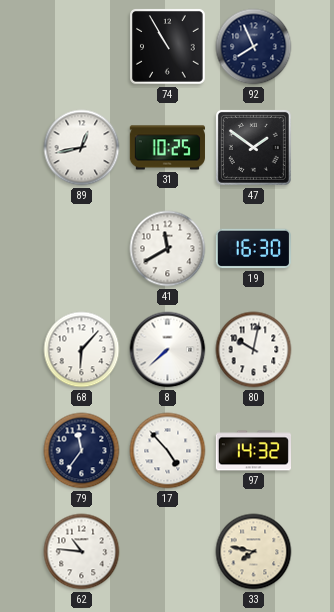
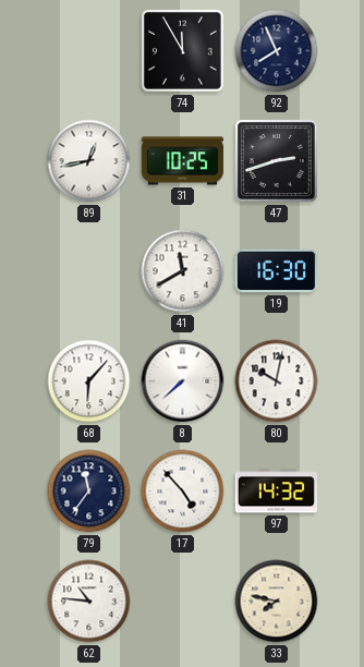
74: 10:55 -> 11:55
47: 1:51 -> 2:42
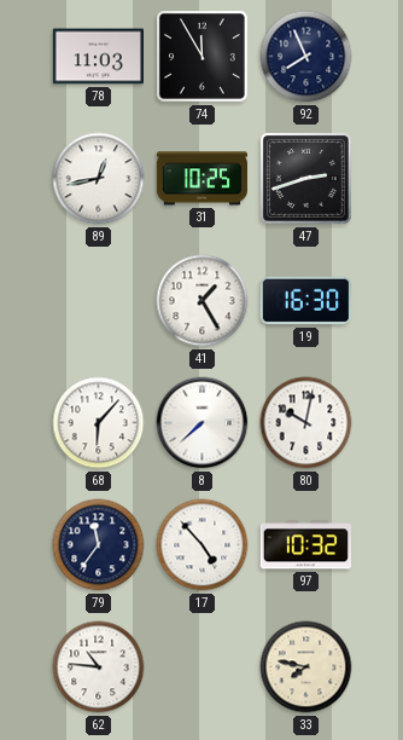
78: none -> 11:03
41: 11:40 -> 1:25
97: 14:32 -> 10:32
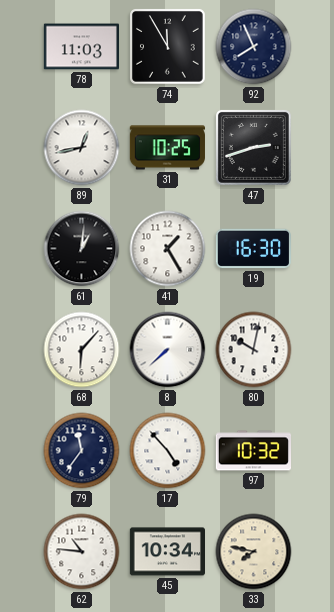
61: none -> 1:01
45: none -> 10:34
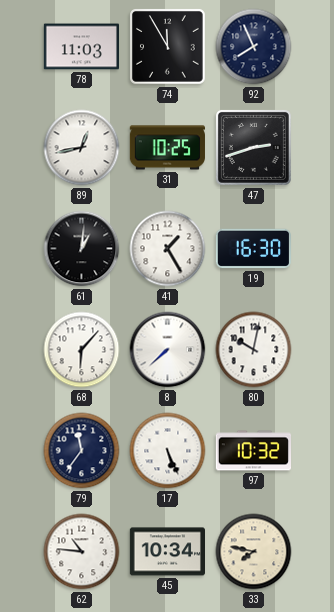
17: 4:53 -> 5:26
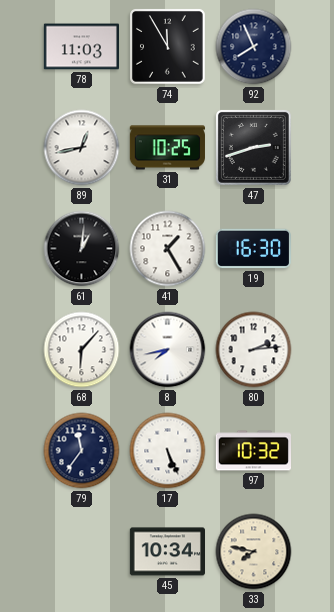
8: 7:38 -> 7:43
80: 10:02 -> 2:14
62: 10:46 -> none
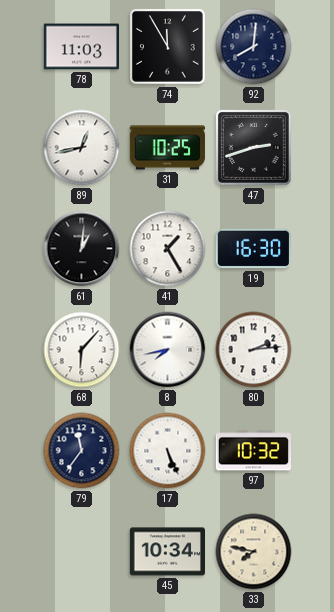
92: 7:56 -> 8:01
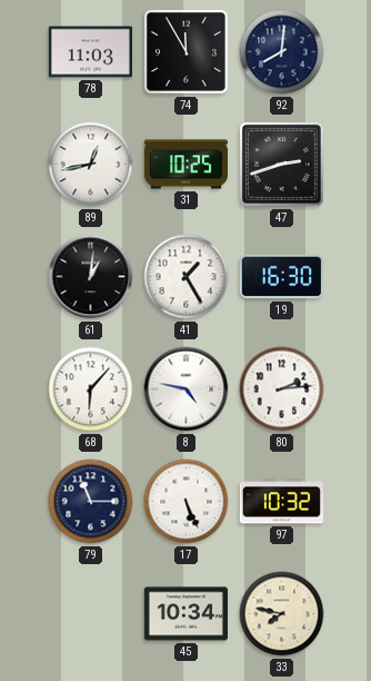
8: 7:43 -> 4:47
79: 11:36 -> 11:15
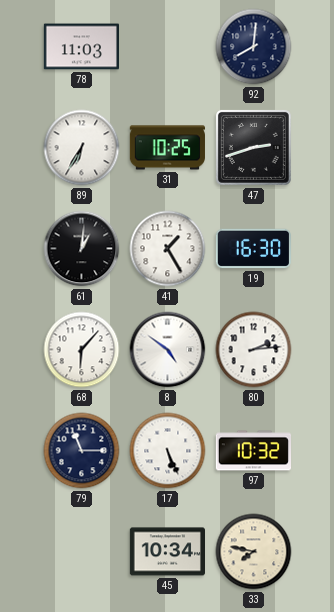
74: 11:55 -> none
89: 12:43 -> 6:35
8: 4:47 -> 4:51
